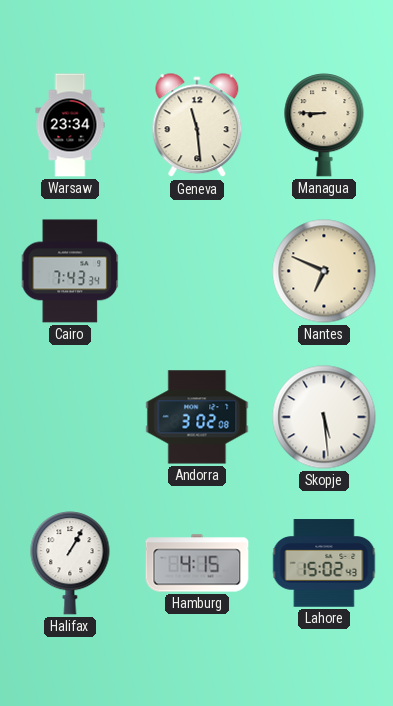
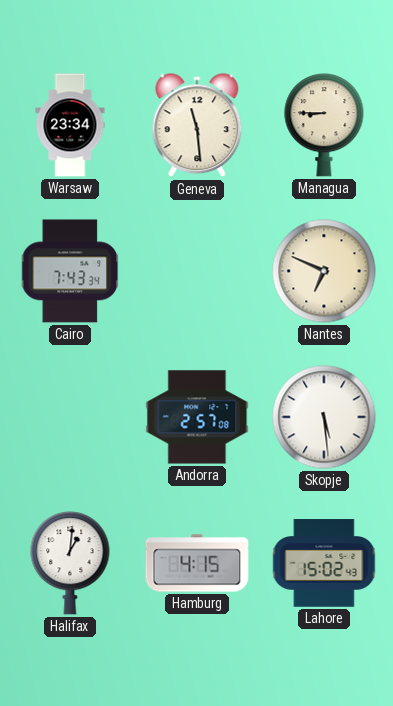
Andorra: 3:02 -> 2:57
Halifax: 1:05 -> 1:01
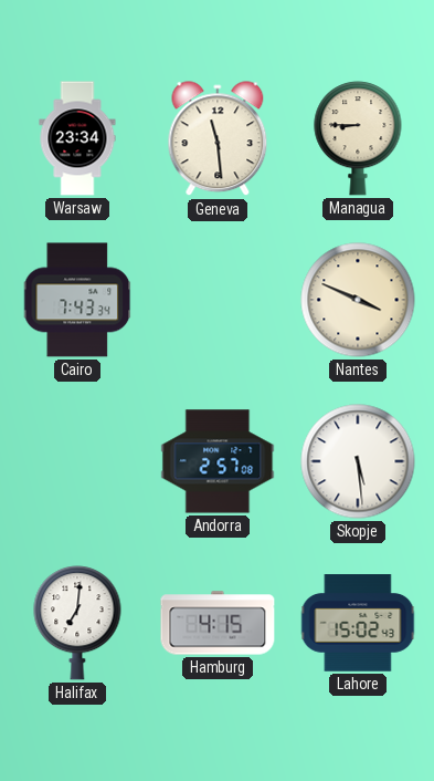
Nantes: 6:49 -> 3:49
Halifax: 1:01 -> 7:01
